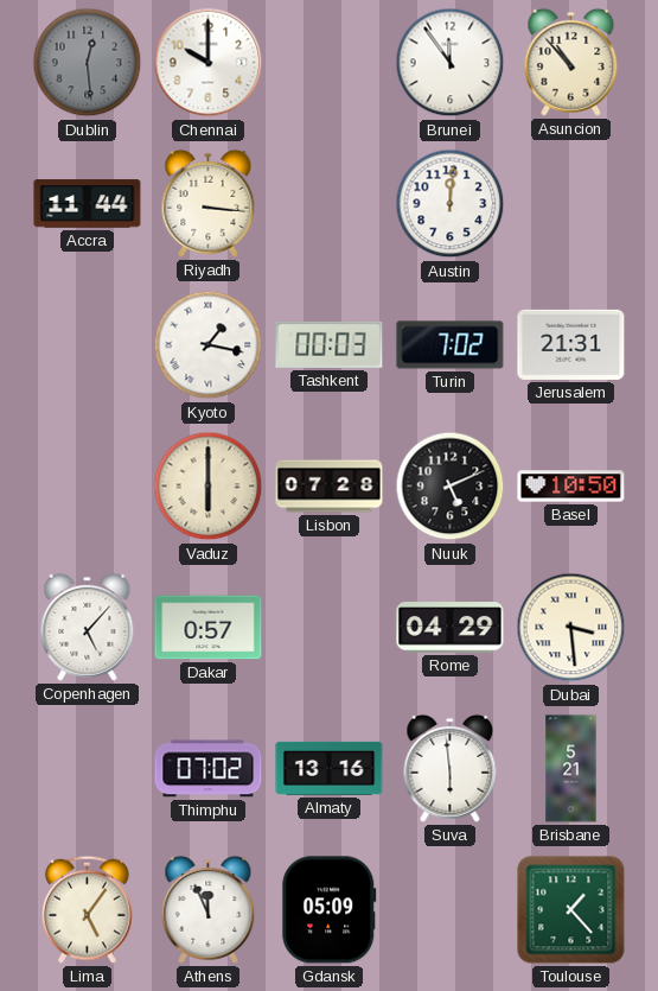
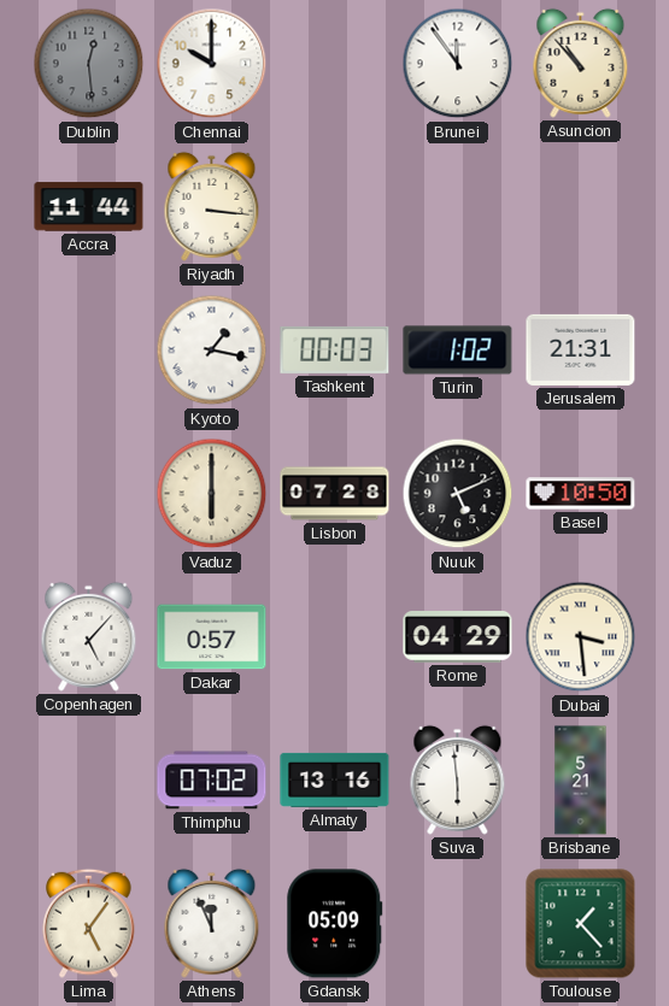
Austin: 12:01 -> none
Turin: 7:02 -> 1:02
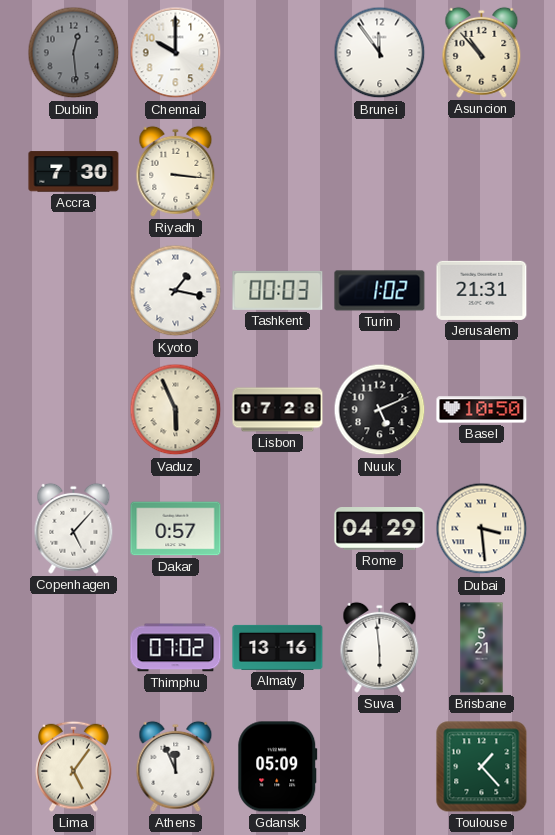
Accra: 11:44 -> 7:30
Vaduz: 6:00 -> 5:56
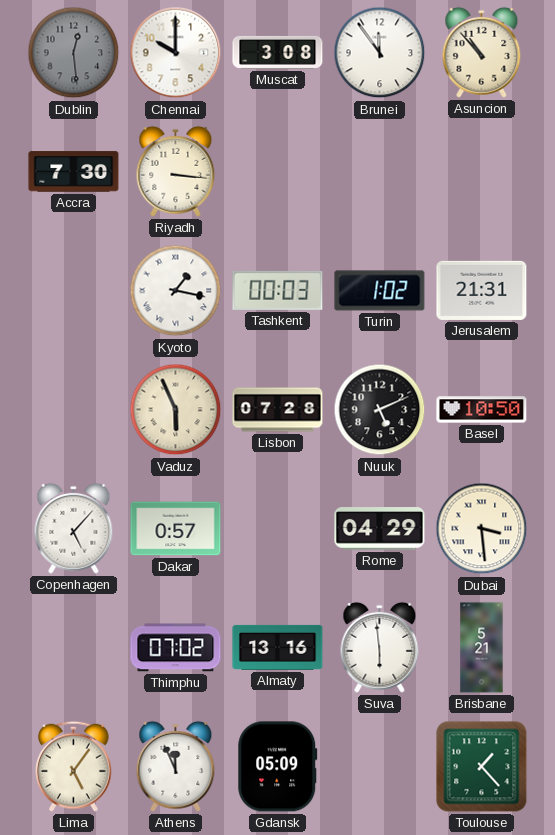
Muscat: none -> 3:08
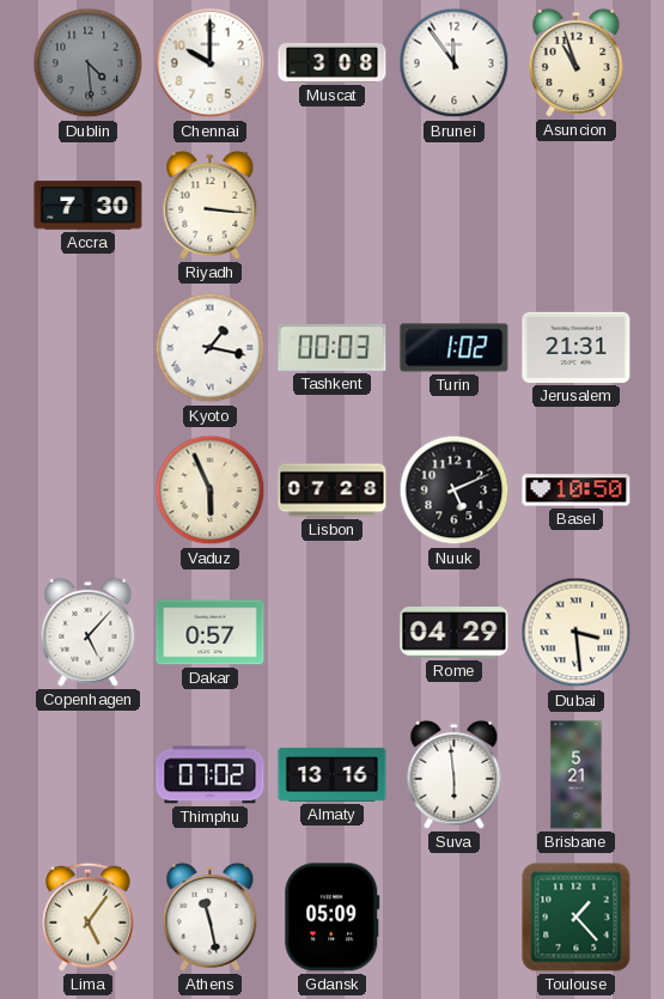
Dublin: 12:29 -> 4:29
Asuncion: 10:53 -> 10:57
Athens: 11:56 -> 11:28
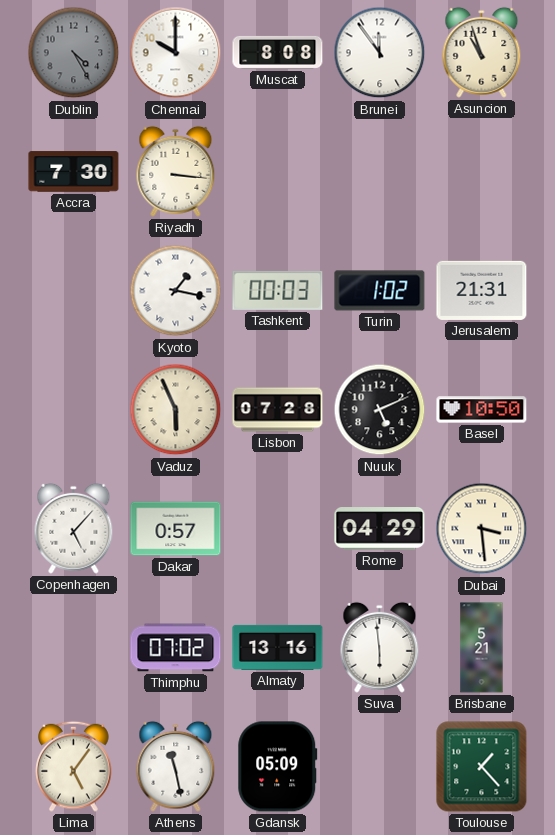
Dublin: 4:29 -> 4:25
Muscat: 3:08 -> 8:08
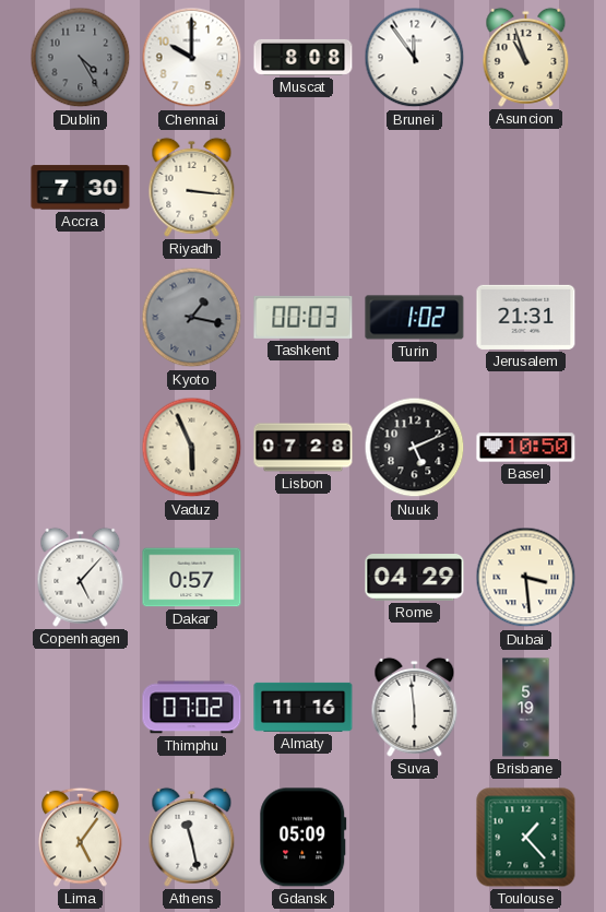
Kyoto dial: white -> grey
Almaty: 13:16 -> 11:16
Brisbane: 5:21 -> 5:19
